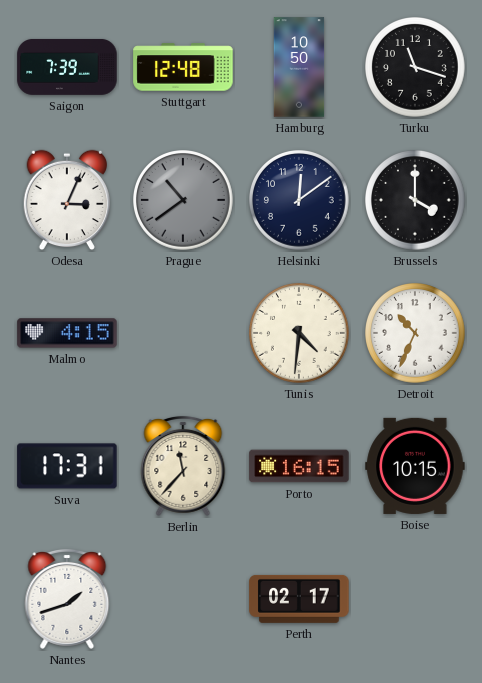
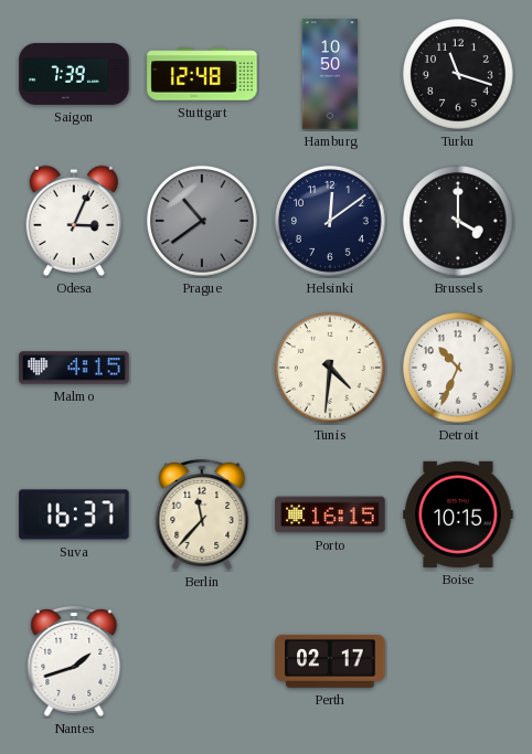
Suva: 17:31 -> 16:37
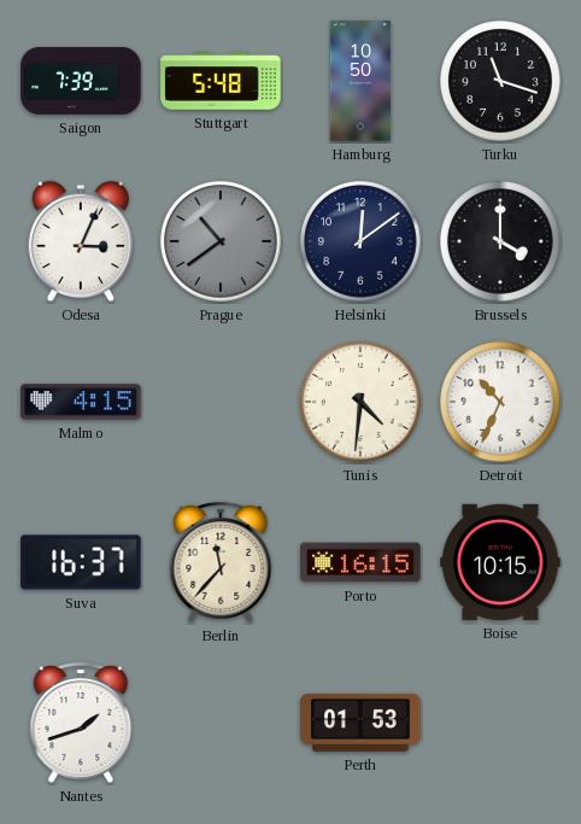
Stuttgart: 12:48 -> 5:48
Perth: 02:17 -> 01:53
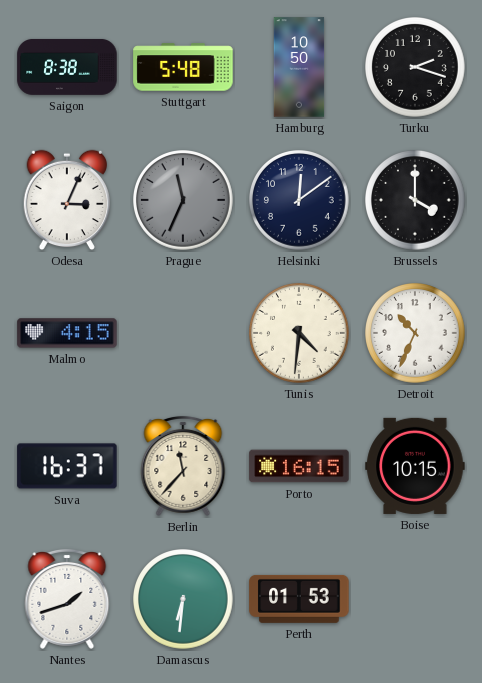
Saigon: 7:39 -> 8:38
Turku: 11:18 -> 2:18
Prague: 10:39 -> 11:34
Damascus: none -> 6:31
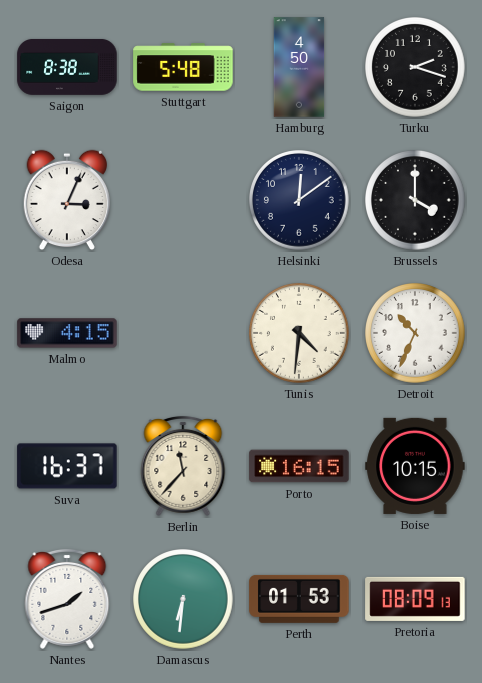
Hamburg: 10:50 -> 4:50
Prague: 11:34 -> none
Pretoria: none -> 08:09
